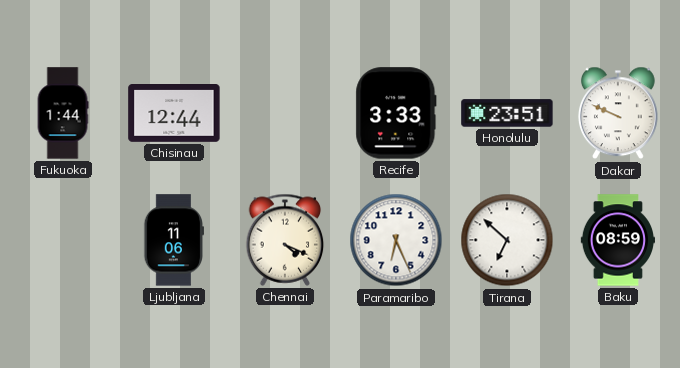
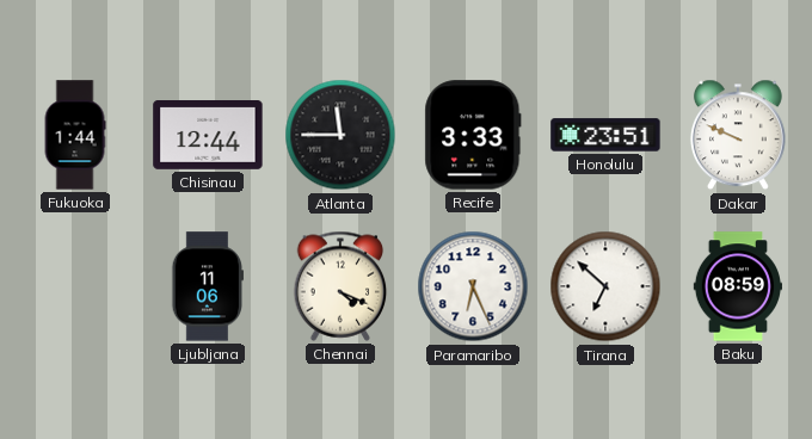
Atlanta: none -> 11:45
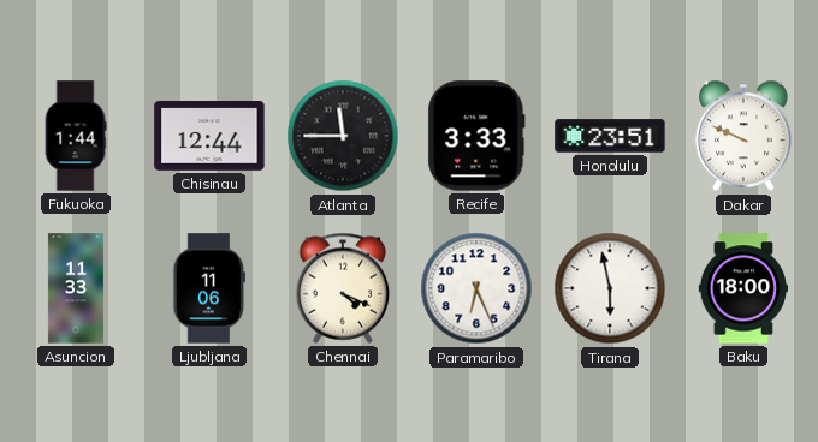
Asuncion: none -> 11:33
Tirana: 6:52 -> 5:58
Baku: 08:59 -> 18:00
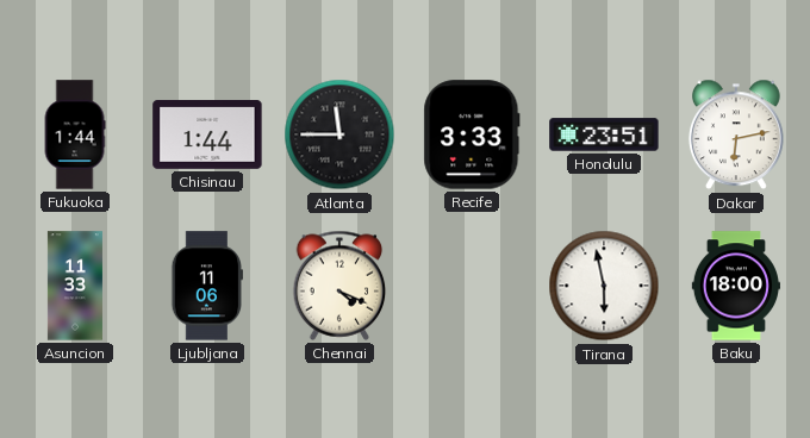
Chisinau: 12:44 -> 1:44
Dakar: 9:49 -> 6:13
Paramaribo: 6:26 -> none
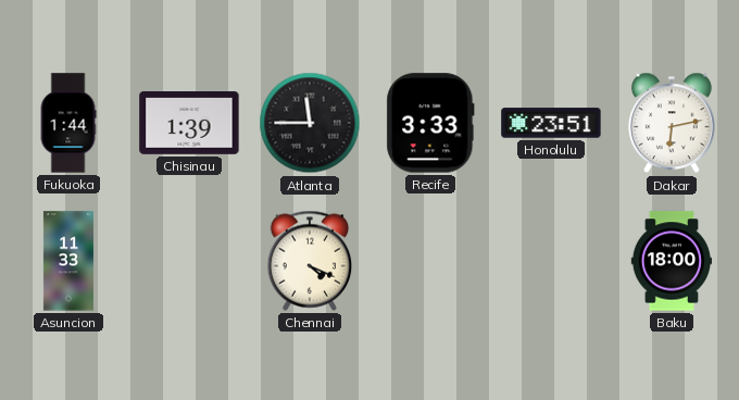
Chisinau: 1:44 -> 1:39
Ljubljana: 11:06 -> none
Tirana: 5:58 -> none
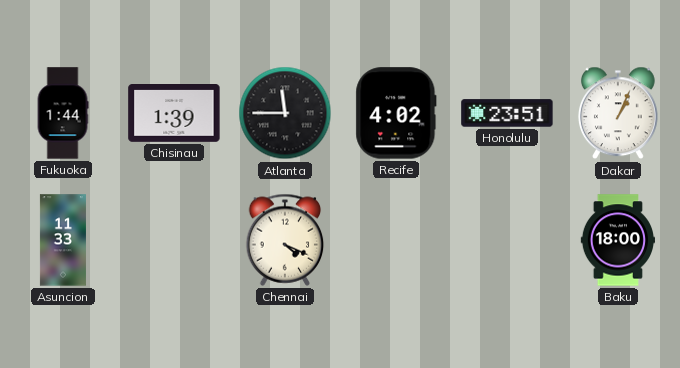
Recife: 3:33 -> 4:02
Dakar: 6:13 -> 1:04
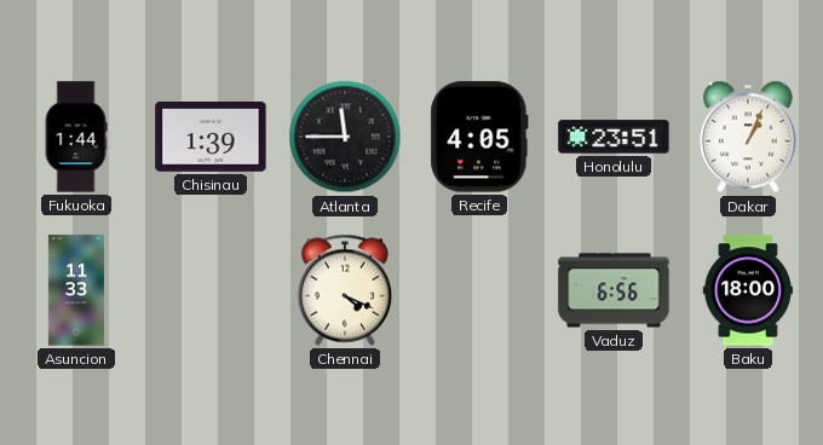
Recife: 4:02 -> 4:05
Vaduz: none -> 6:56
